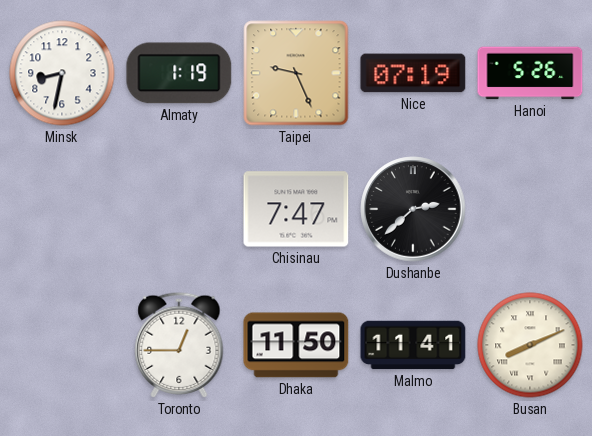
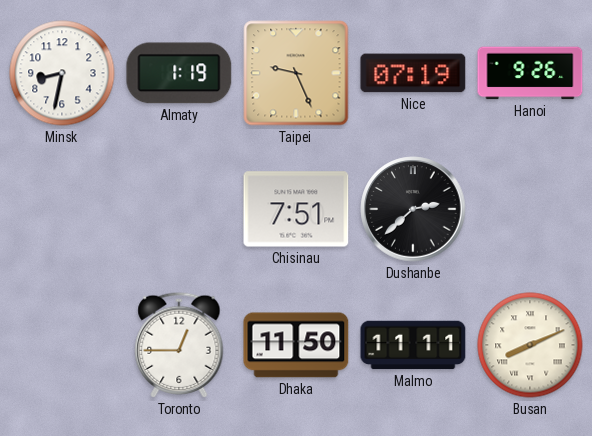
Hanoi: 5:26 -> 9:26
Chisinau: 7:47 -> 7:51
Malmo: 11:41 -> 11:11
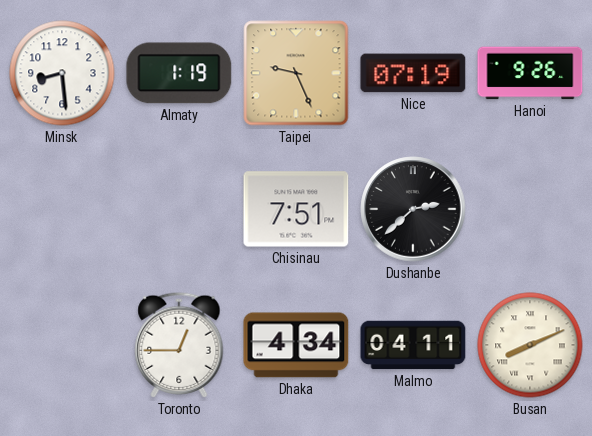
Minsk: 8:32 -> 8:29
Dhaka: 11:50 -> 4:34
Malmo: 11:11 -> 04:11
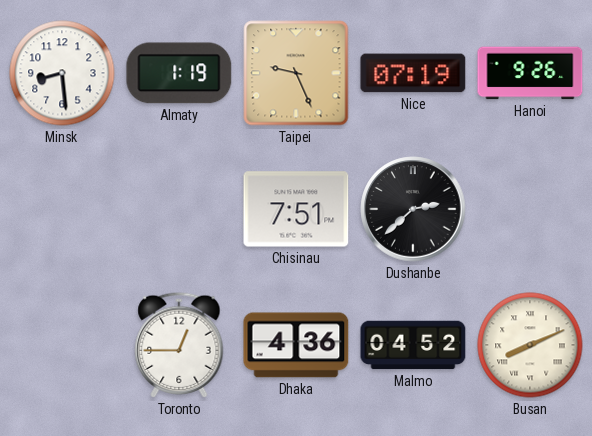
Dhaka: 4:34 -> 4:36
Malmo: 04:11 -> 04:52
